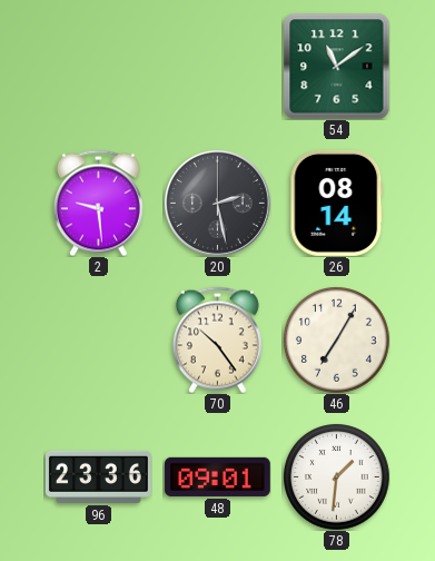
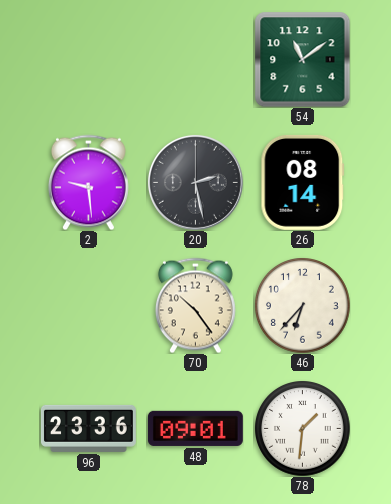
46: 7:05 -> 6:37
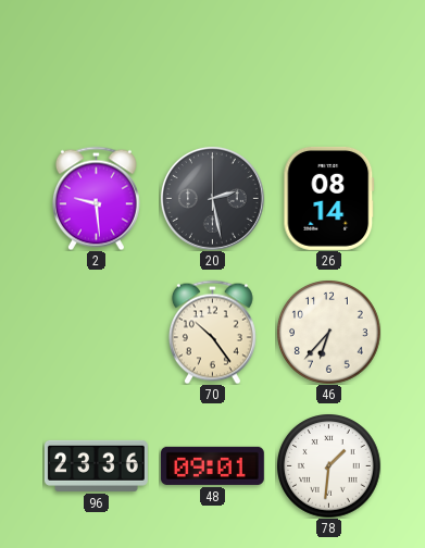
54: 11:09 -> none
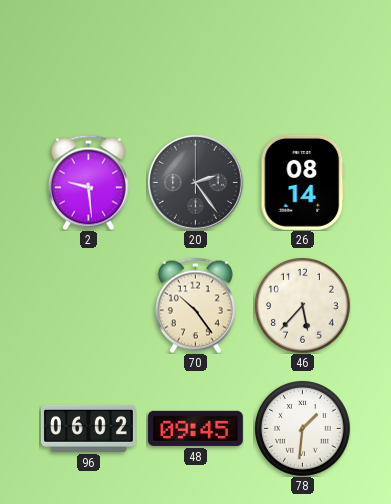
20: 2:28 -> 2:24
46: 6:37 -> 5:37
96: 23:36 -> 06:02
48: 09:01 -> 09:45
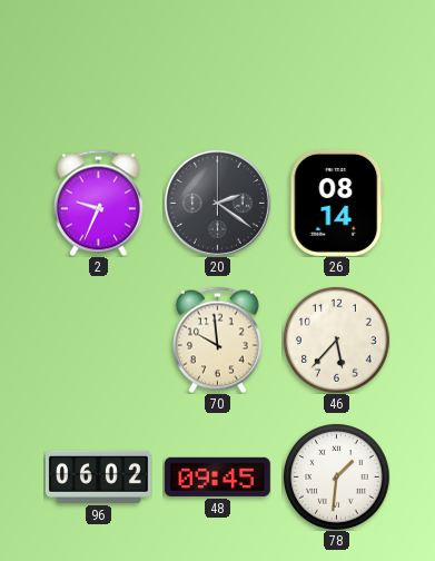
2: 9:29 -> 9:34
20: 2:24 -> 2:21
70: 10:24 -> 9:59
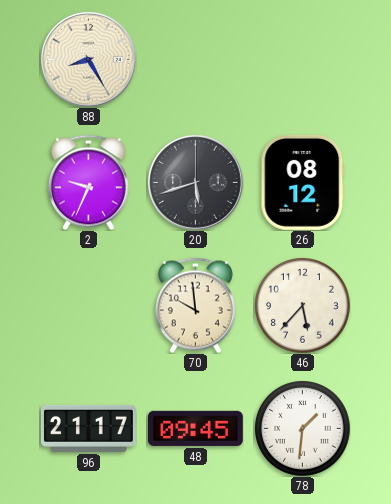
88: none -> 8:25
20: 2:21 -> 5:42
26: 08:14 -> 08:12
96: 06:02 -> 21:17
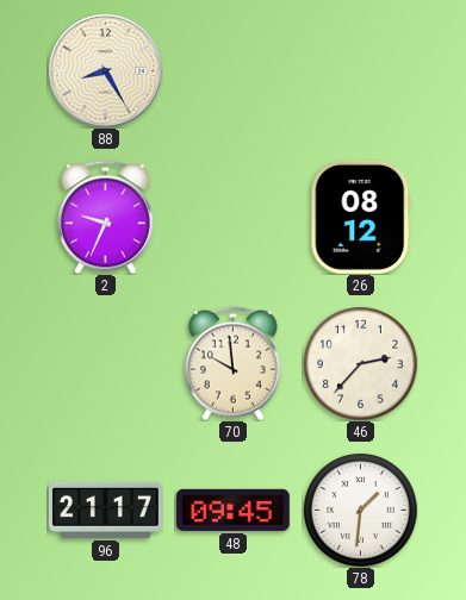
20: 5:42 -> none
46: 5:37 -> 2:37
